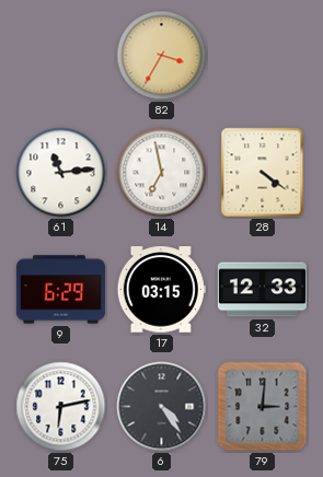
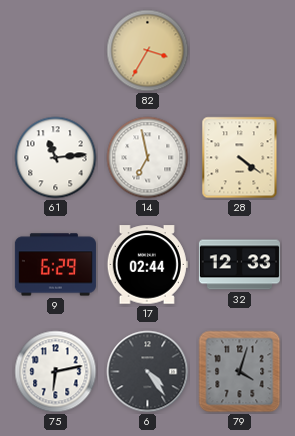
17: 03:15 -> 02:44
79: 3:01 -> 4:03
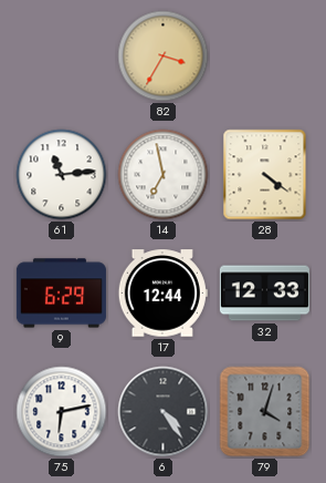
17: 02:44 -> 12:44
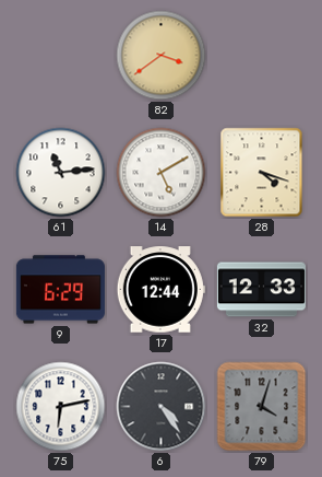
82: 3:35 -> 3:39
14: 6:58 -> 5:10
28: 4:21 -> 4:18
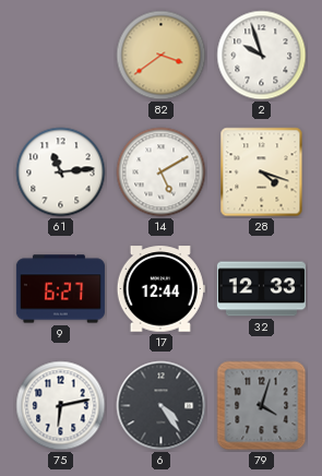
2: none -> 9:57
9: 6:29 -> 6:27
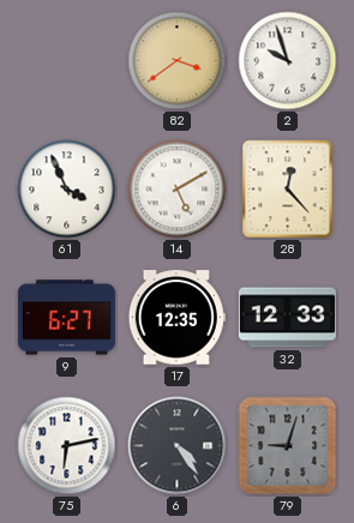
61: 11:14 -> 3:56
28: 4:18 -> 12:23
17: 12:44 -> 12:35
79: 4:03 -> 9:03
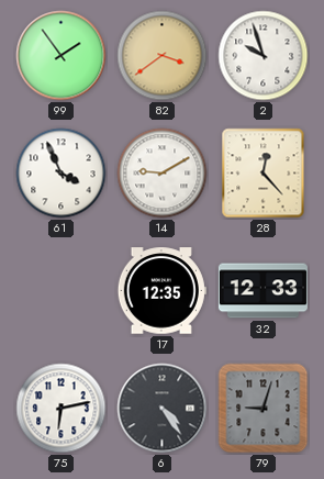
99: none -> 1:54
14: 5:10 -> 9:10
9: 6:27 -> none
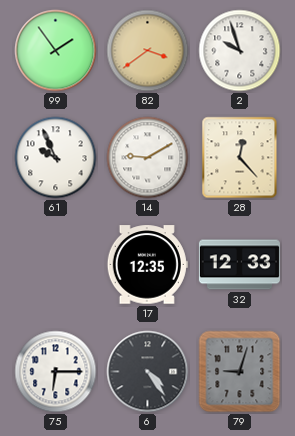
61: 3:56 -> 9:56
75: 6:13 -> 6:15
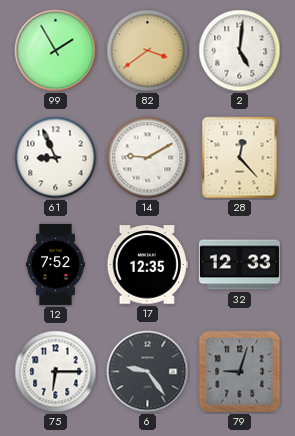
99: 1:54 -> 1:55
2: 9:57 -> 5:01
61: 9:56 -> 8:56
12: none -> 7:52
6: 4:24 -> 9:24
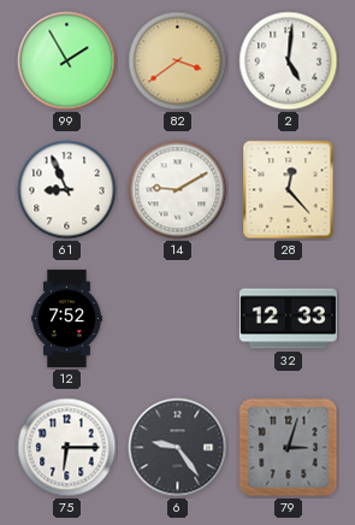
17: 12:35 -> none
79: 9:03 -> 3:03
